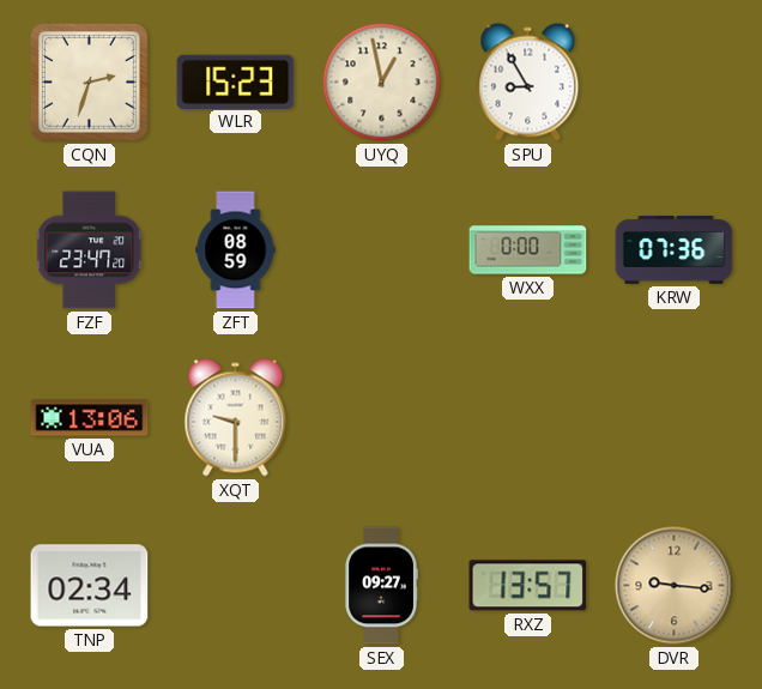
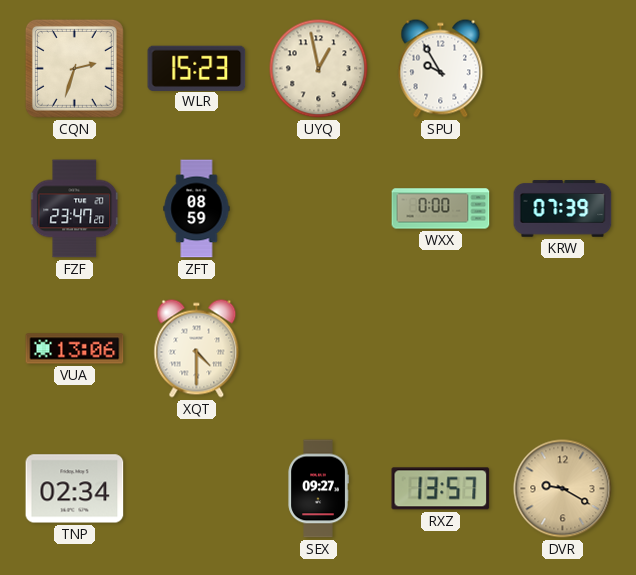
SPU: 8:55 -> 9:55
KRW: 07:36 -> 07:39
XQT: 9:30 -> 4:30
DVR: 9:16 -> 9:20
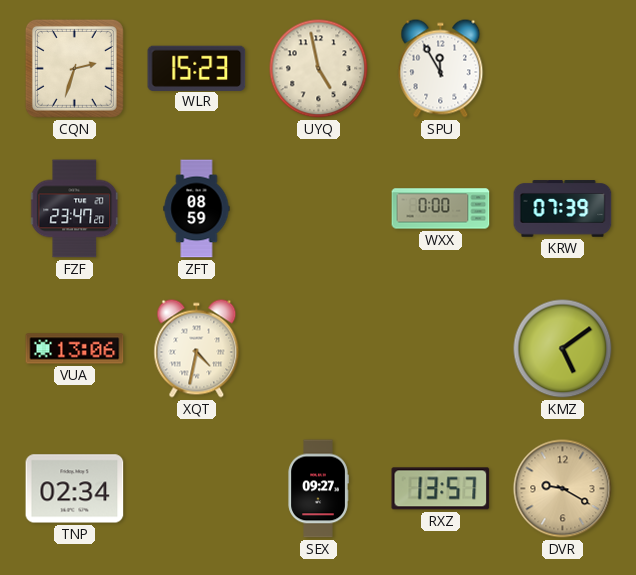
UYQ: 12:58 -> 4:58
SPU: 9:55 -> 11:55
XQT: 4:30 -> 4:32
KMZ: none -> 5:09
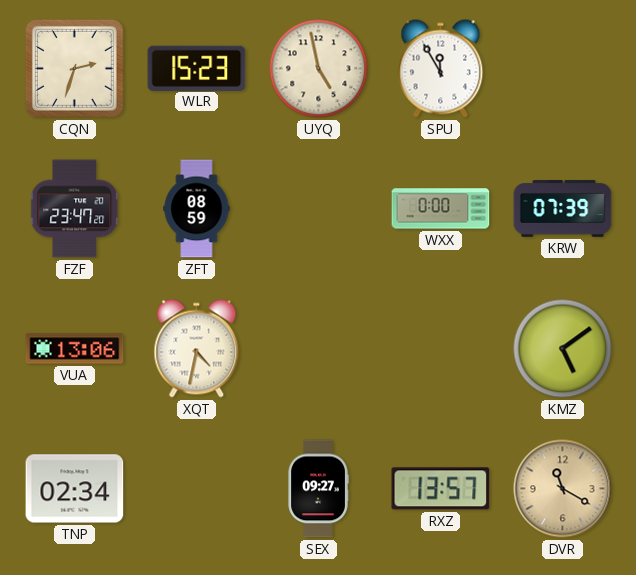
DVR: 9:20 -> 11:20
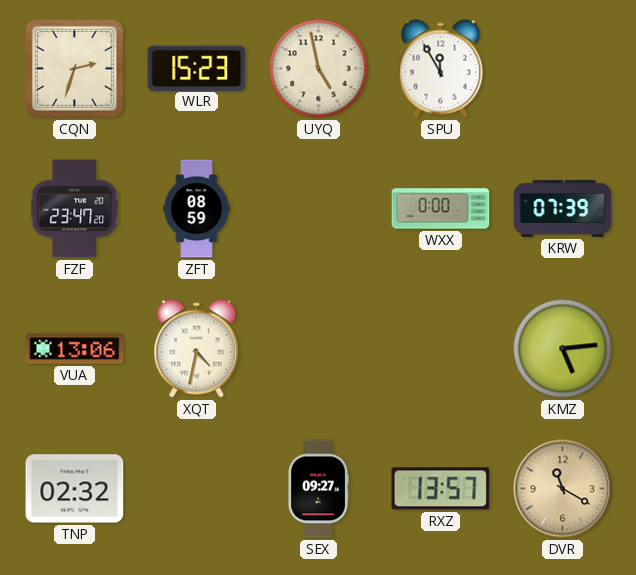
KMZ: 5:09 -> 5:14
TNP: 02:34 -> 02:32
